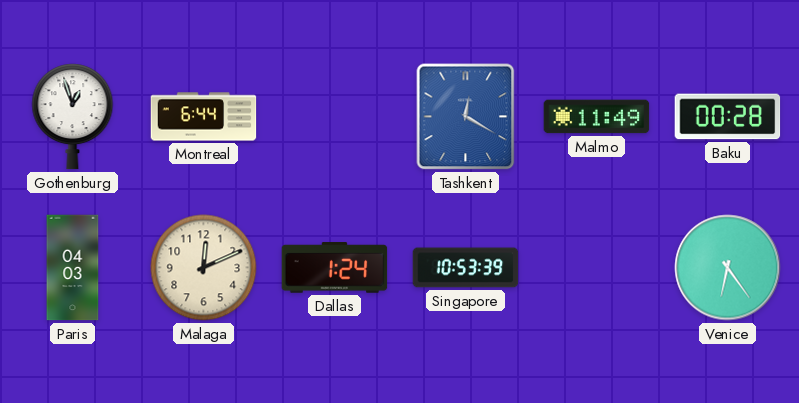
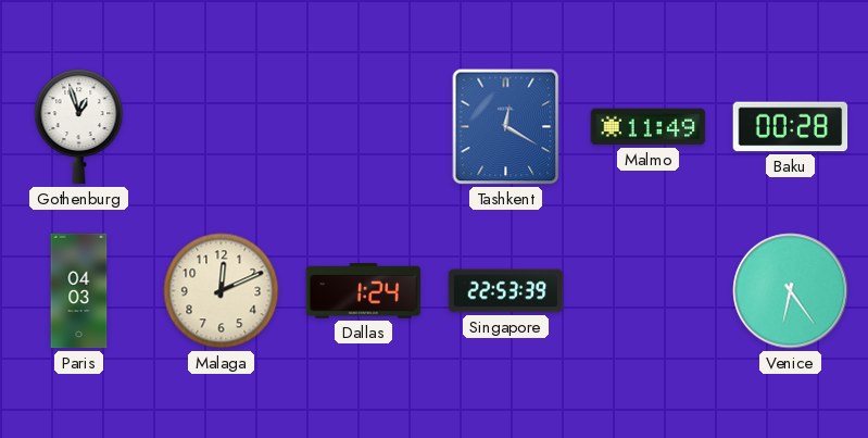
Montreal: 6:44 -> none
Singapore: 10:53 -> 22:53
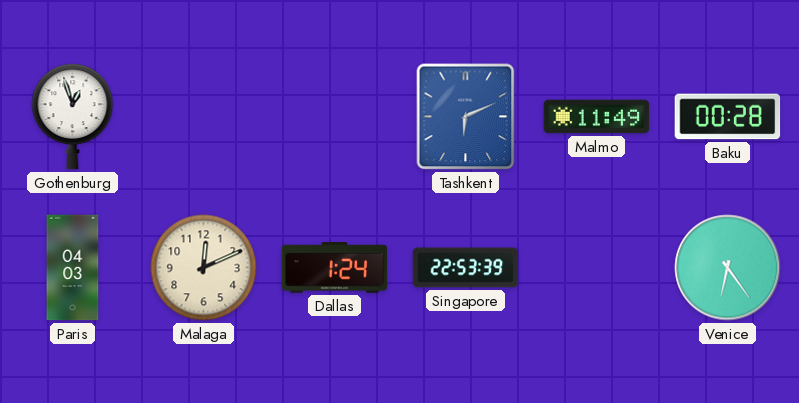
Tashkent: 12:20 -> 6:11
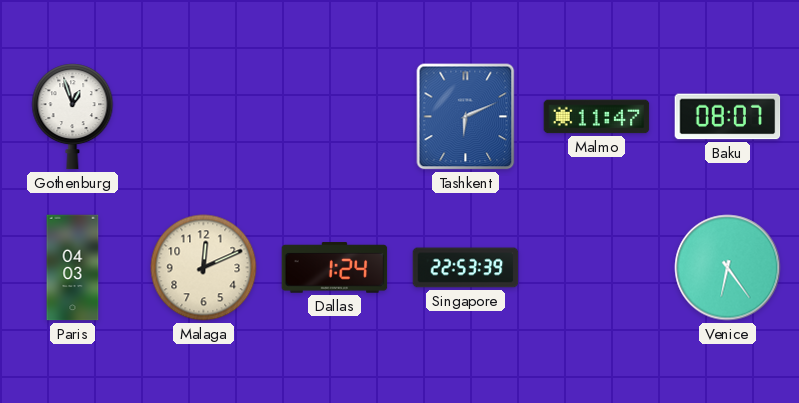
Malmo: 11:49 -> 11:47
Baku: 00:28 -> 08:07
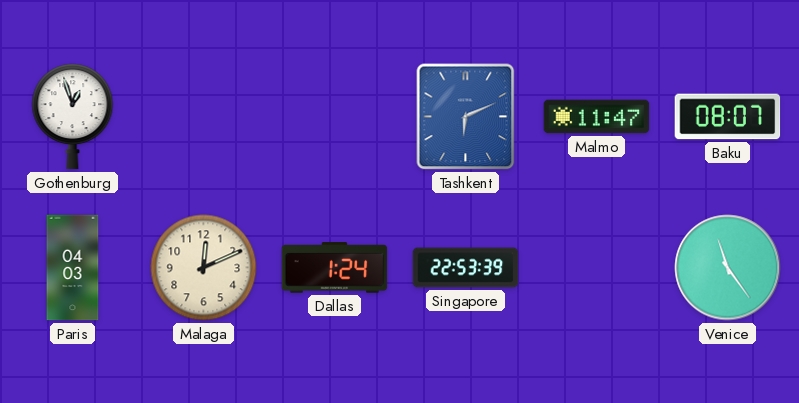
Venice: 6:24 -> 11:24
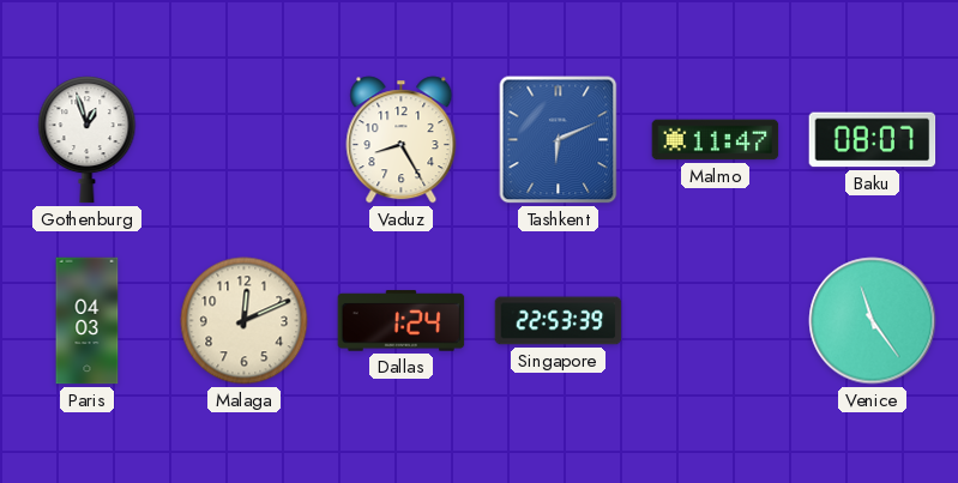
Vaduz: none -> 8:25
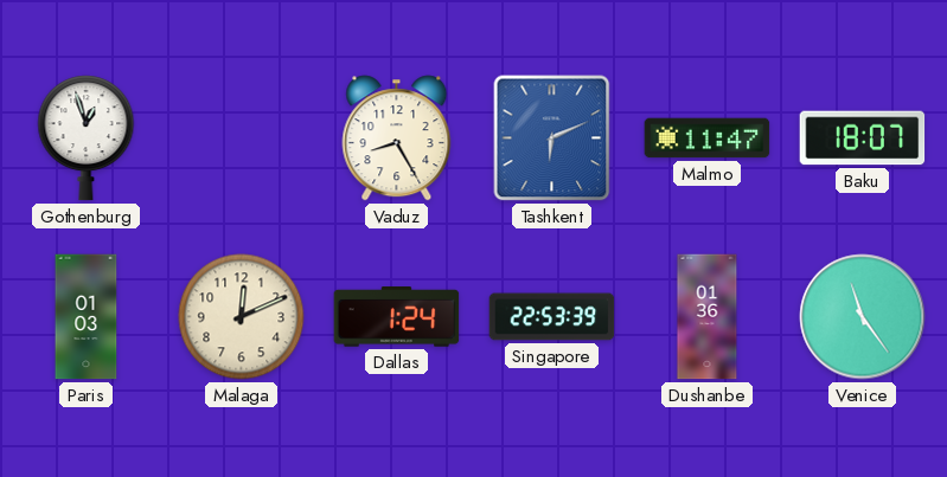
Baku: 08:07 -> 18:07
Paris: 04:03 -> 01:03
Dushanbe: none -> 01:36
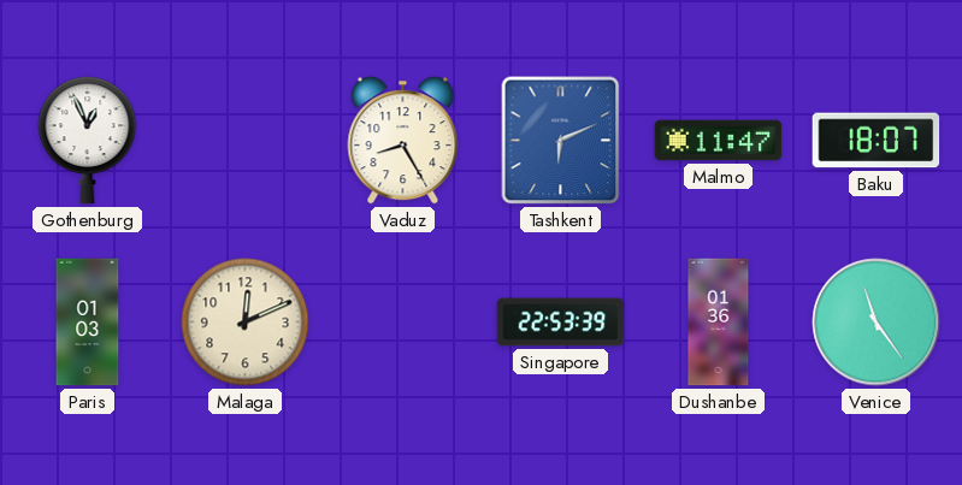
Gothenburg: 12:57 -> 12:56
Dallas: 1:24 -> none
